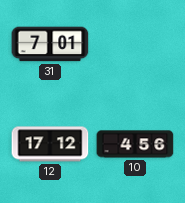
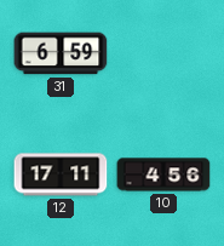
31: 7:01 -> 6:59
12: 17:12 -> 17:11
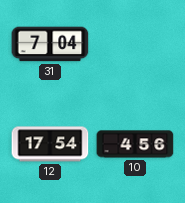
31: 6:59 -> 7:04
12: 17:11 -> 17:54
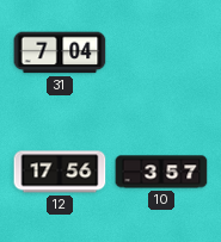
12: 17:54 -> 17:56
10: 4:56 -> 3:57
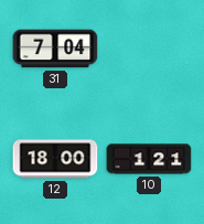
12: 17:56 -> 18:00
10: 3:57 -> 1:21
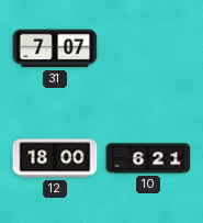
31: 7:04 -> 7:07
10: 1:21 -> 6:21
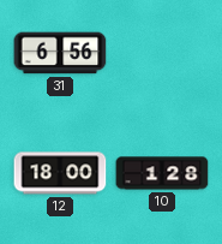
31: 7:07 -> 6:56
10: 6:21 -> 1:28
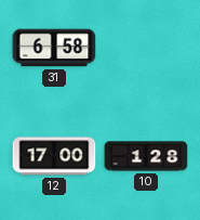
31: 6:56 -> 6:58
12: 18:00 -> 17:00
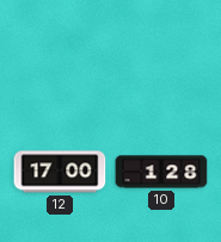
31: 6:58 -> none
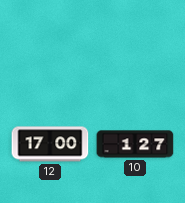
10: 1:28 -> 1:27
